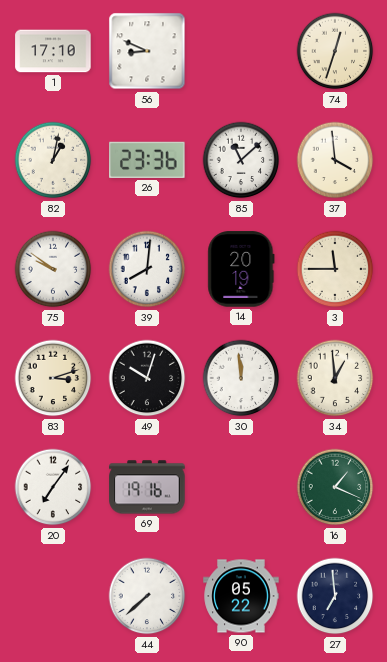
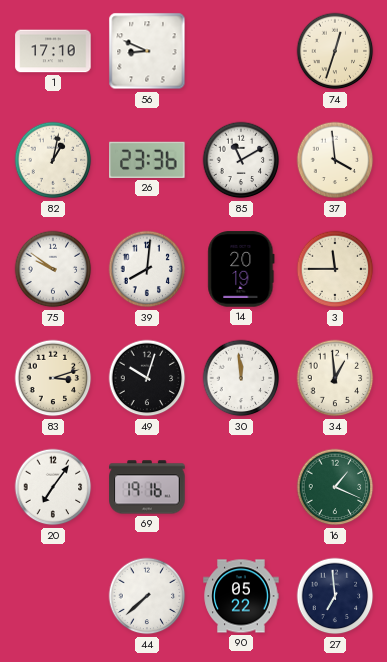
85: 11:08 -> 11:10
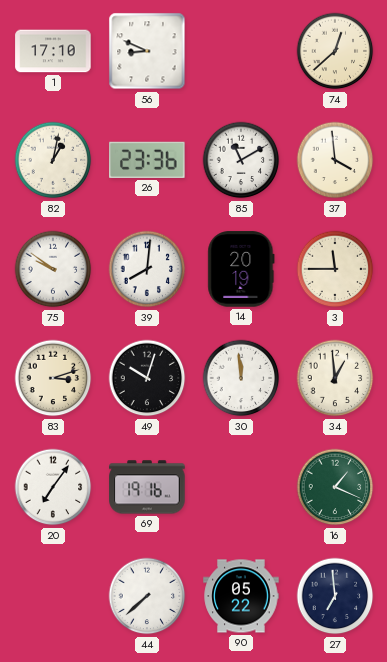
74: 12:33 -> 12:38
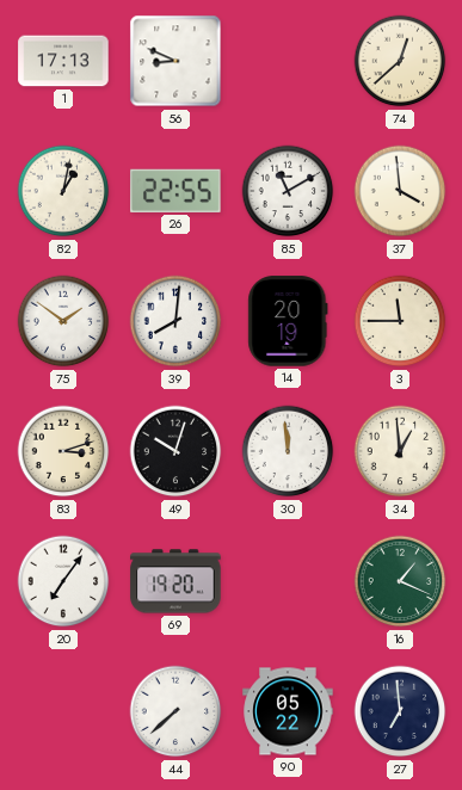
1: 17:10 -> 17:13
26: 23:36 -> 22:55
75: 9:51 -> 1:51
69: 19:16 -> 19:20
